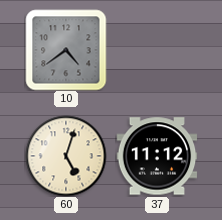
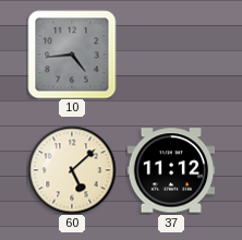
10: 4:39 -> 4:44
60: 5:03 -> 5:08
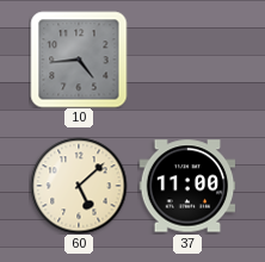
37: 11:12 -> 11:00
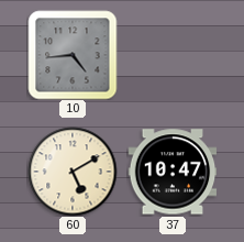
60: 5:08 -> 5:10
37: 11:00 -> 10:47
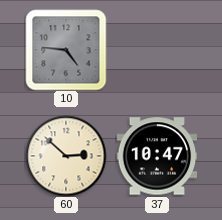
10: 4:44 -> 4:46
60: 5:10 -> 2:52
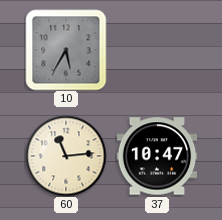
10: 4:46 -> 5:35
60: 2:52 -> 11:14
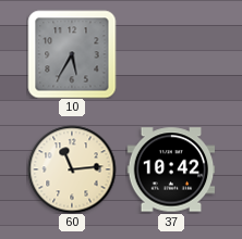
37: 10:47 -> 10:42
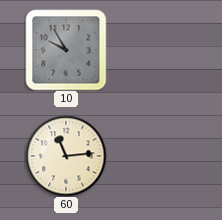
10: 5:35 -> 9:55
37: 10:42 -> none
